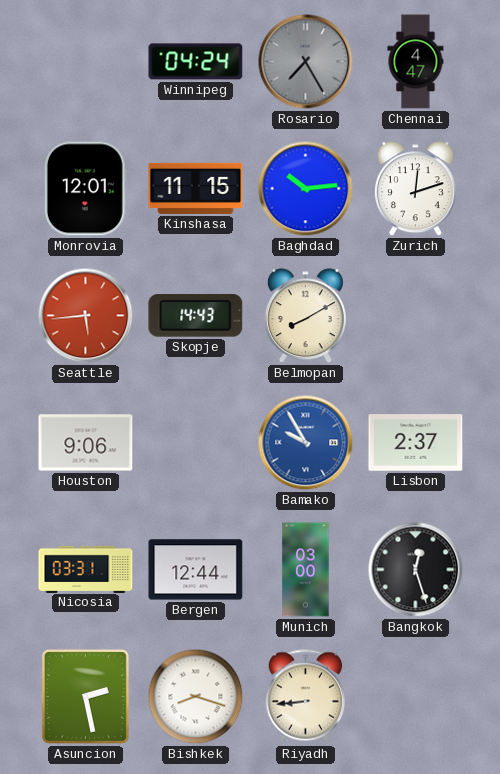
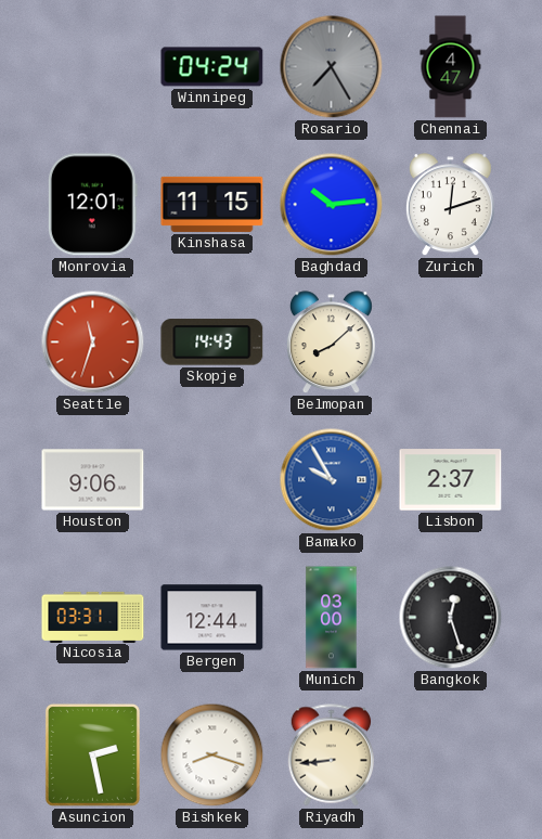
Seattle: 5:44 -> 11:33
Belmopan: 8:10 -> 8:08
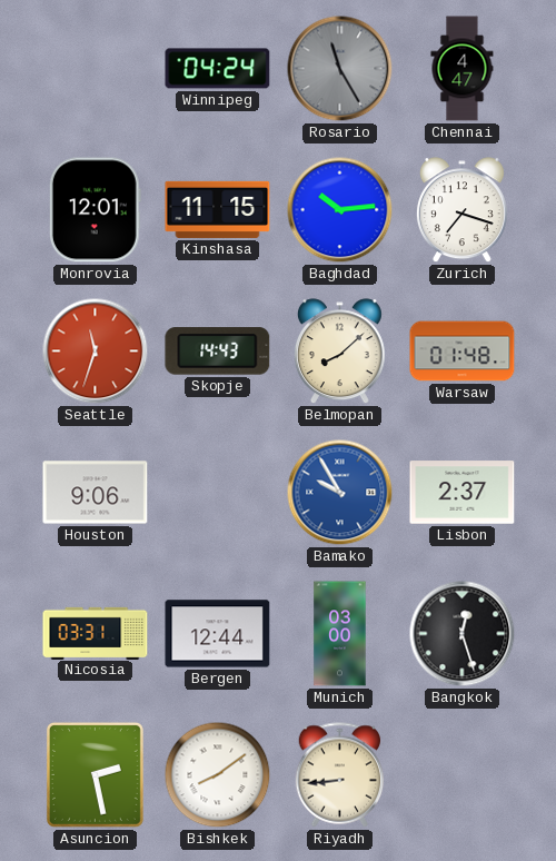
Rosario: 7:25 -> 11:25
Zurich: 12:12 -> 7:18
Warsaw: none -> 01:48
Bishkek: 8:18 -> 8:09
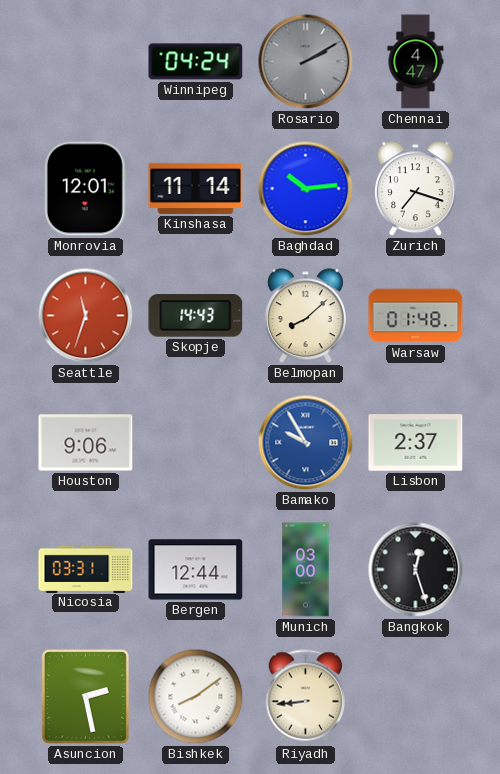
Rosario: 11:25 -> 2:10
Kinshasa: 11:15 -> 11:14
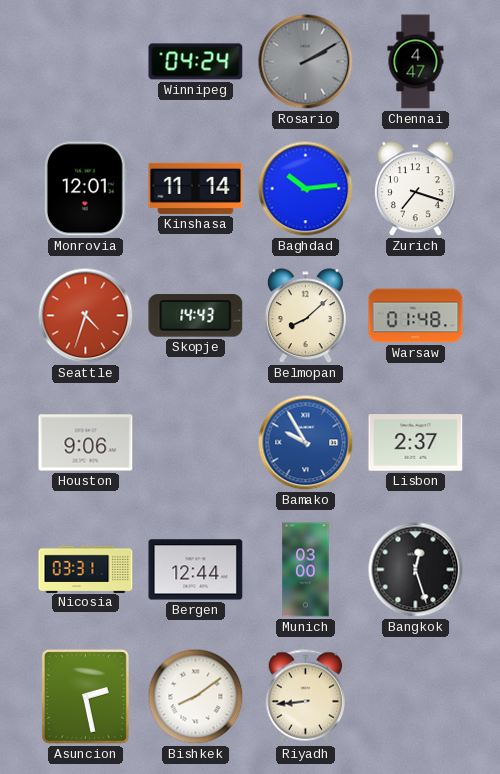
Seattle: 11:33 -> 4:33
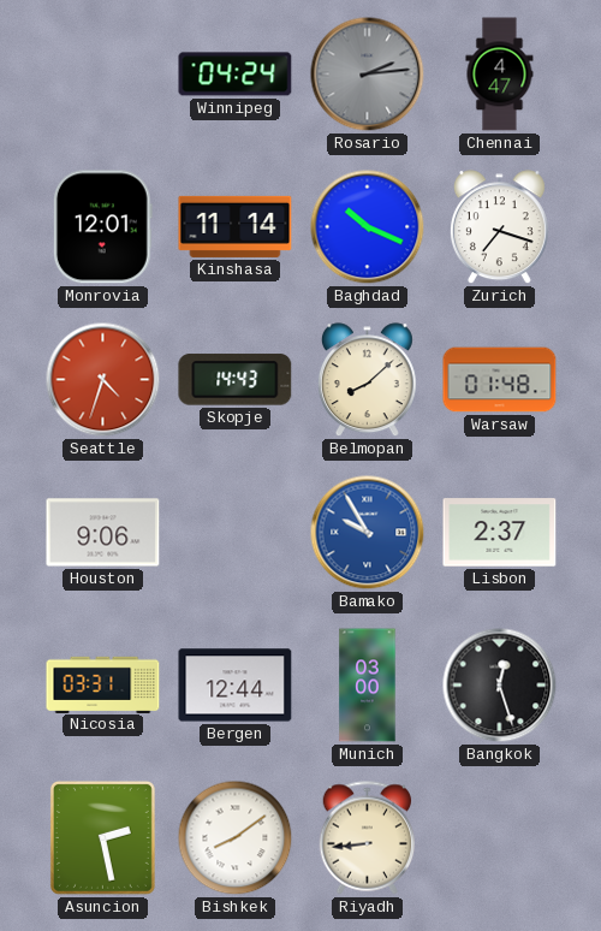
Rosario: 2:10 -> 2:14
Baghdad: 10:14 -> 10:19
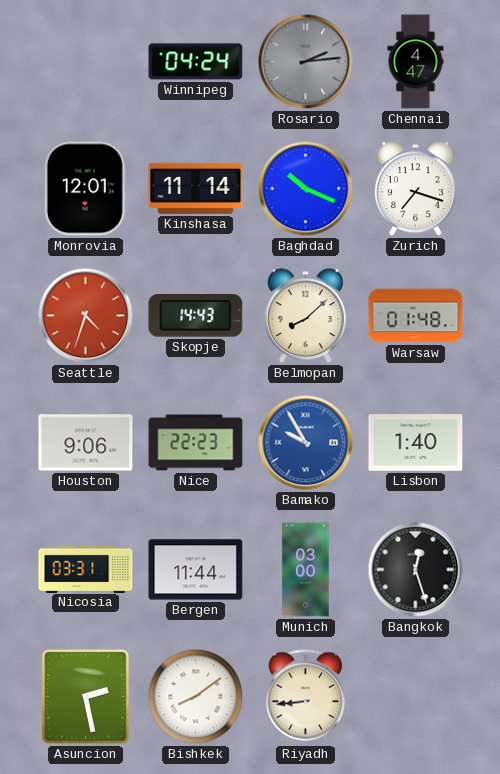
Nice: none -> 22:23
Lisbon: 2:37 -> 1:40
Bergen: 12:44 -> 11:44
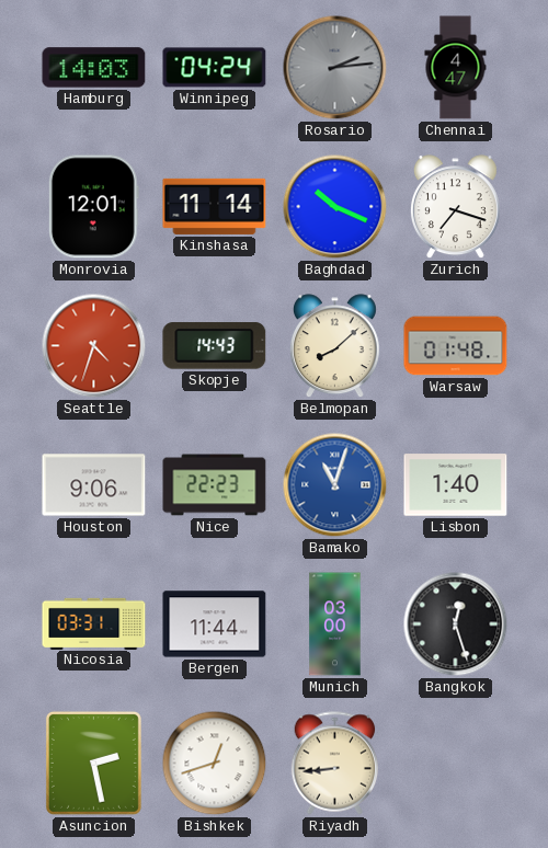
Hamburg: none -> 14:03
Bamako: 9:55 -> 11:03
Bishkek: 8:09 -> 12:42
